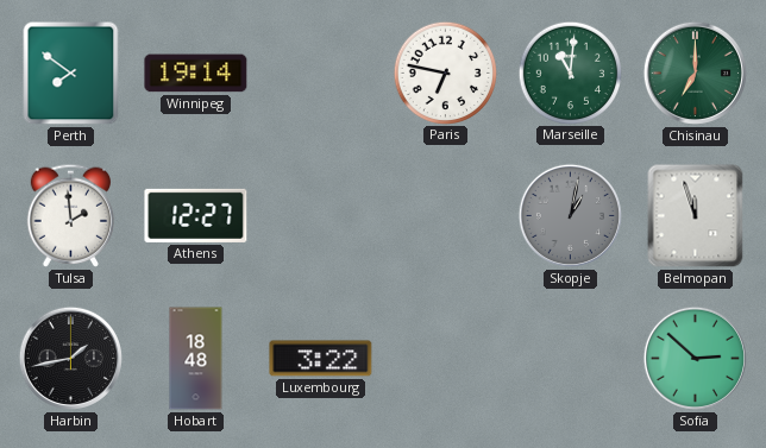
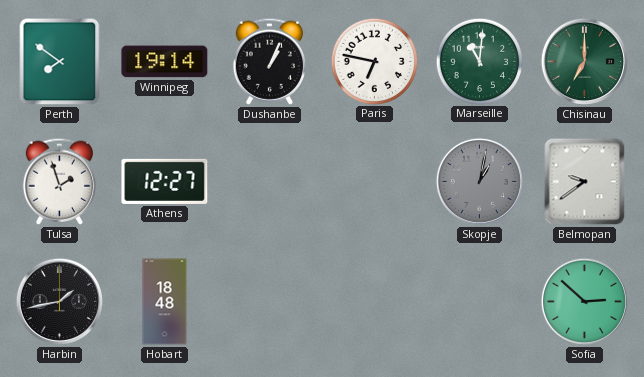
Dushanbe: none -> 1:04
Tulsa: 1:59 -> 1:57
Belmopan: 11:57 -> 9:39
Luxembourg: 3:22 -> none
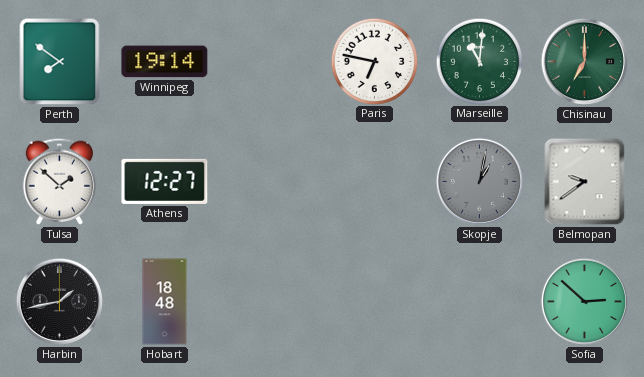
Dushanbe: 1:04 -> none
Tulsa: 1:57 -> 1:52
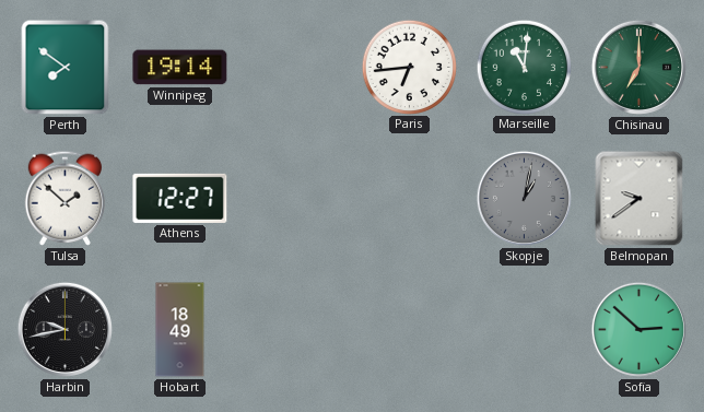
Paris: 6:47 -> 6:44
Harbin: 1:43 -> 9:43
Hobart: 18:48 -> 18:49
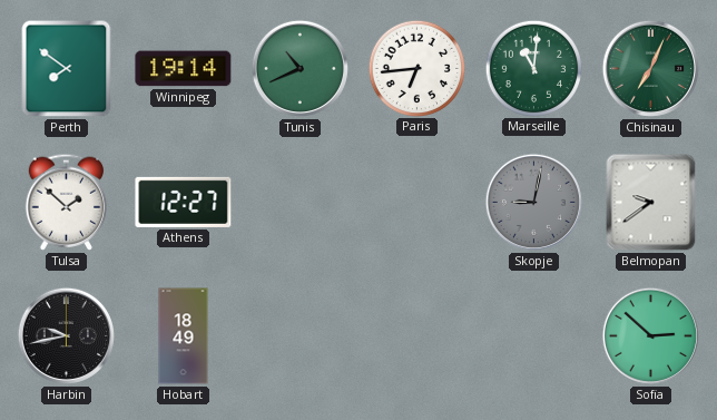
Tunis: none -> 10:41
Chisinau: 7:00 -> 7:04
Skopje: 1:02 -> 9:02
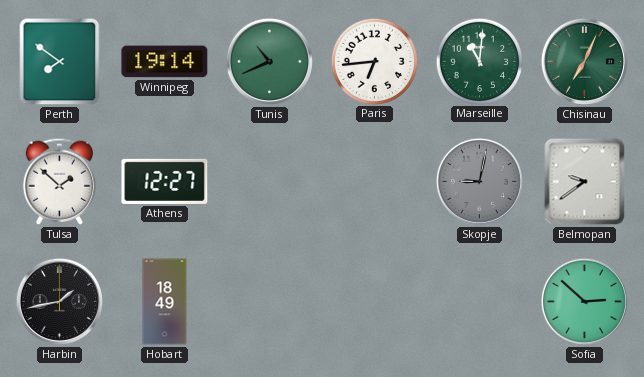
Harbin: 9:43 -> 1:43
